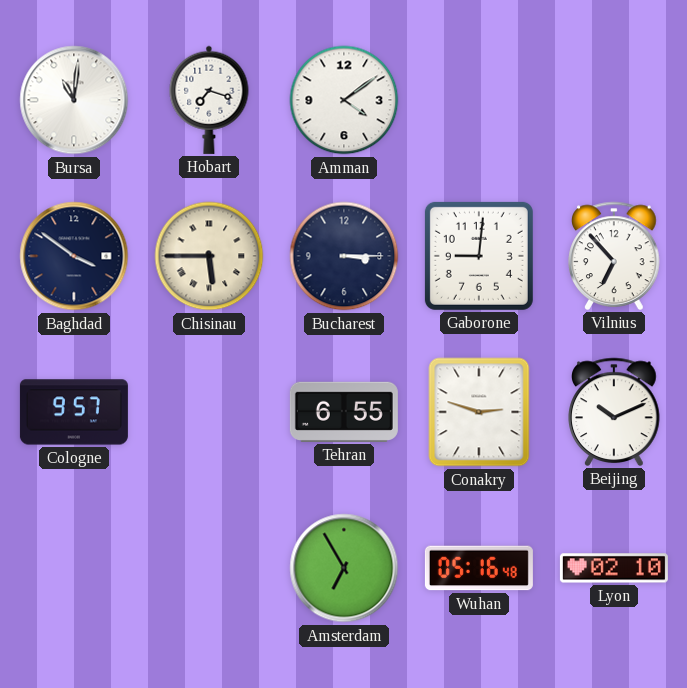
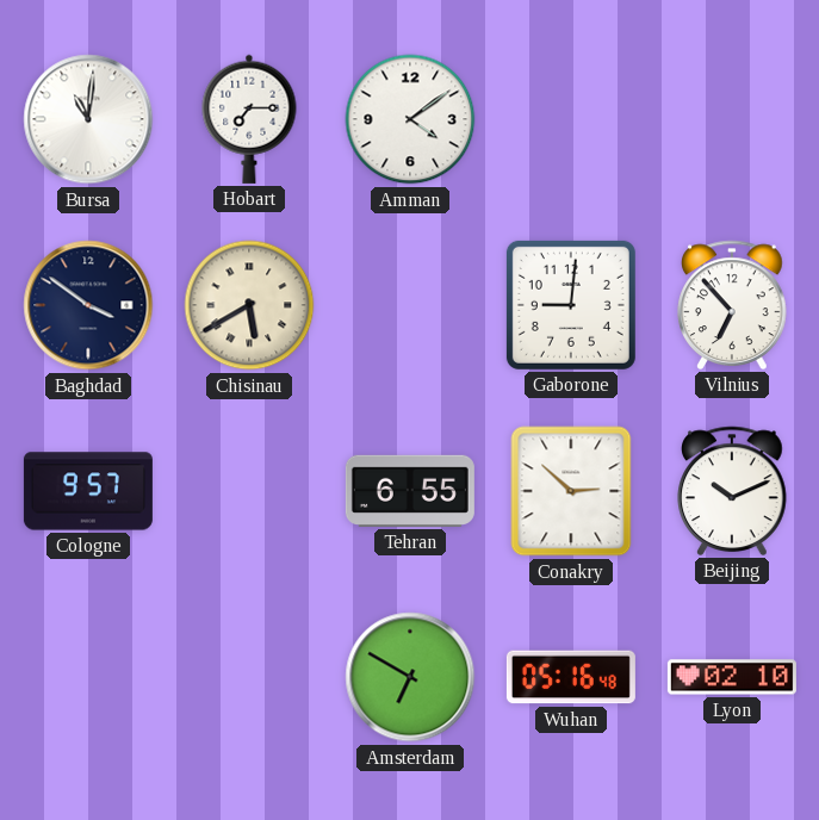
Hobart: 7:18 -> 7:15
Chisinau: 5:45 -> 5:40
Bucharest: 3:15 -> none
Conakry: 2:48 -> 2:52
Amsterdam: 6:55 -> 6:50
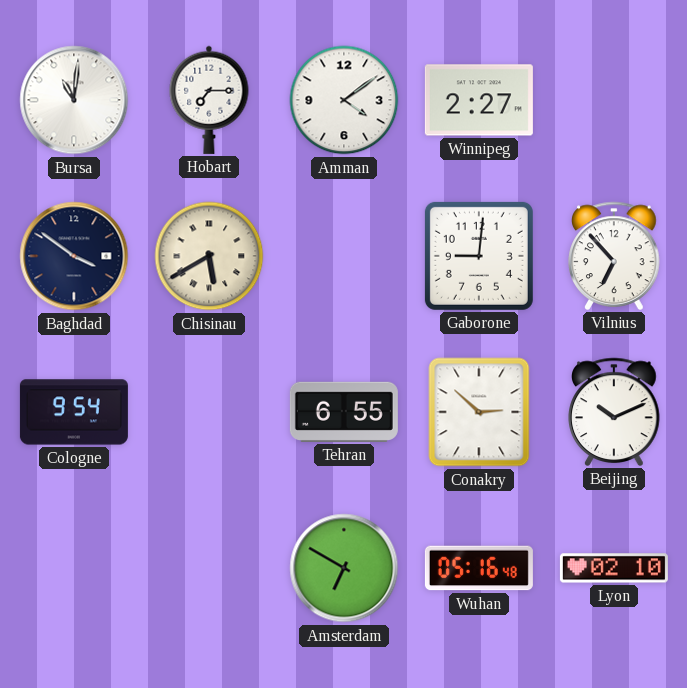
Winnipeg: none -> 2:27
Cologne: 9:57 -> 9:54
